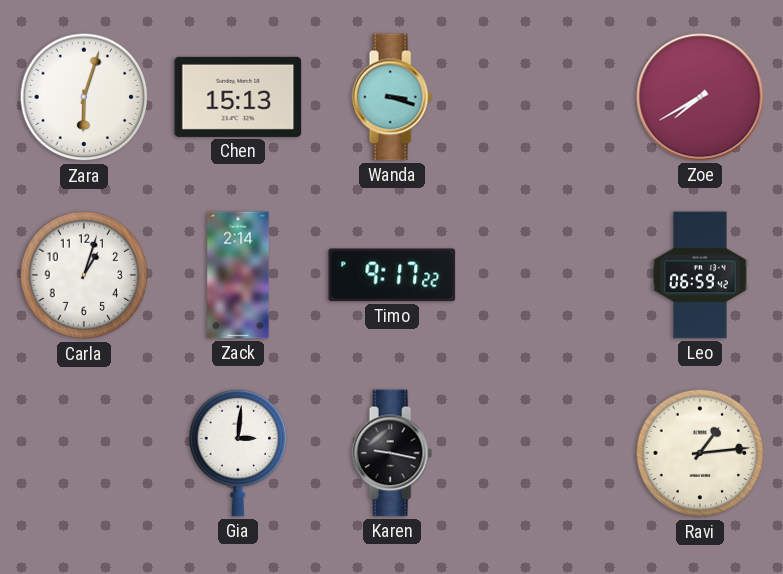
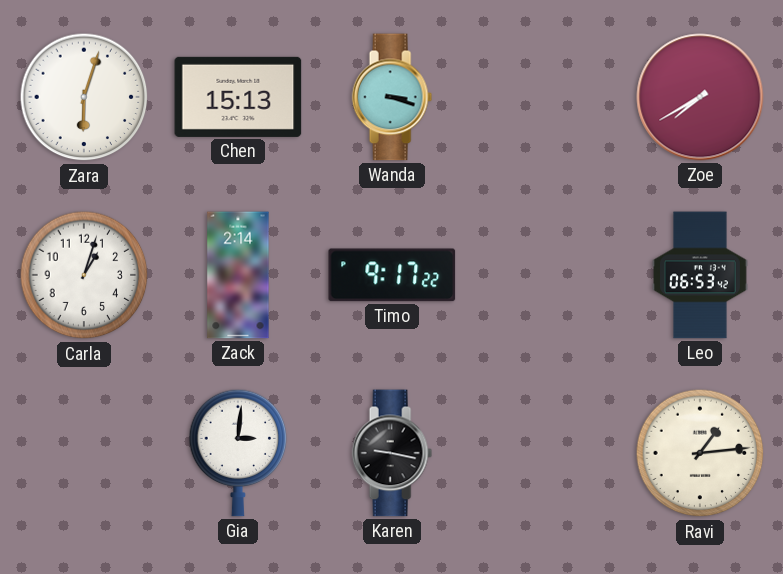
Leo: 06:59 -> 06:53
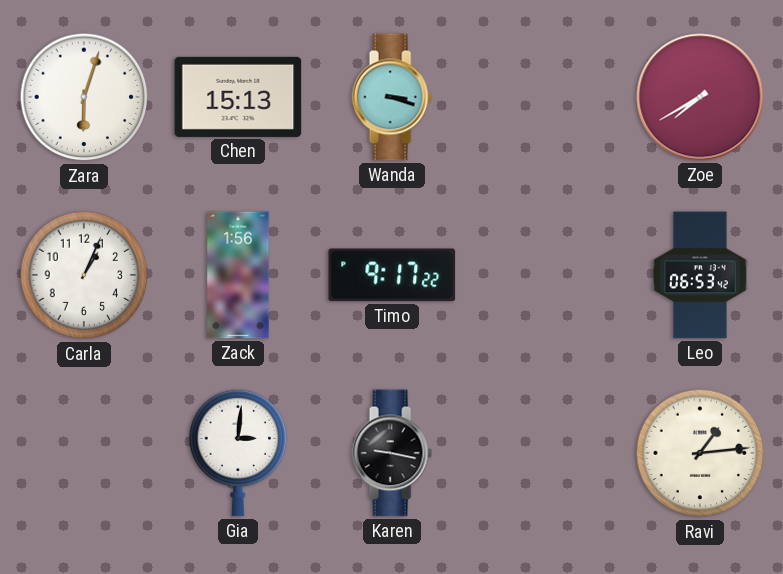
Carla: 1:03 -> 1:04
Zack: 2:14 -> 1:56
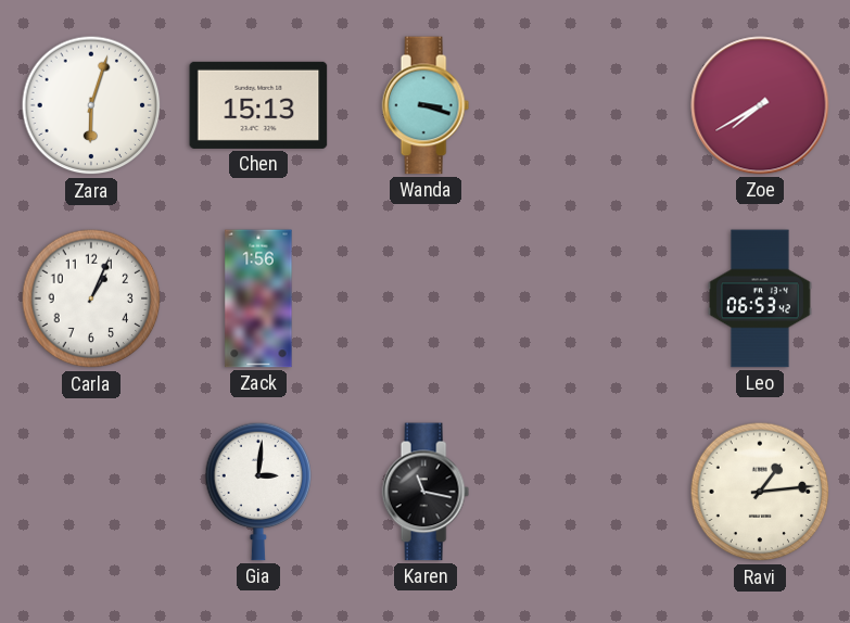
Timo: 9:17 -> none
Karen: 9:17 -> 11:17
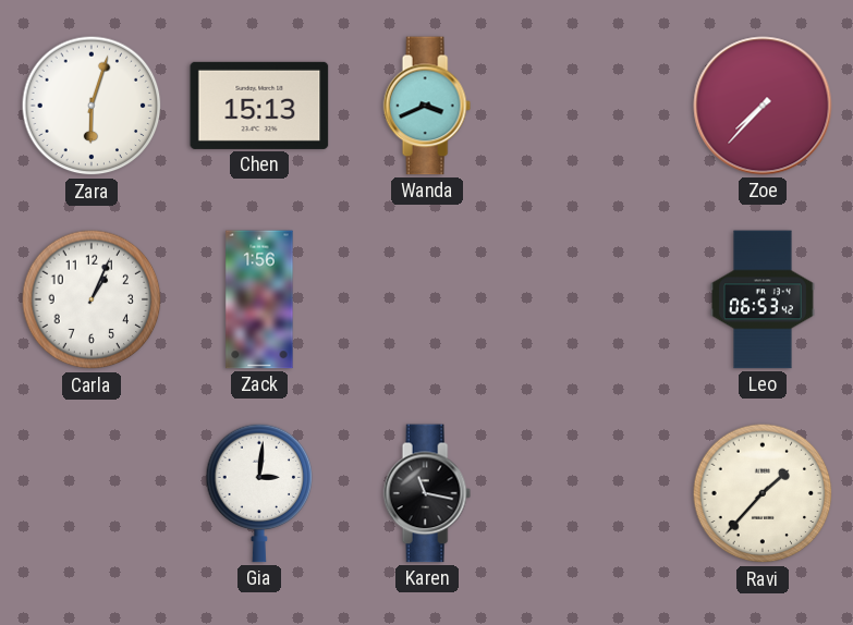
Wanda: 3:18 -> 3:41
Zoe: 7:40 -> 7:37
Ravi: 1:14 -> 1:37
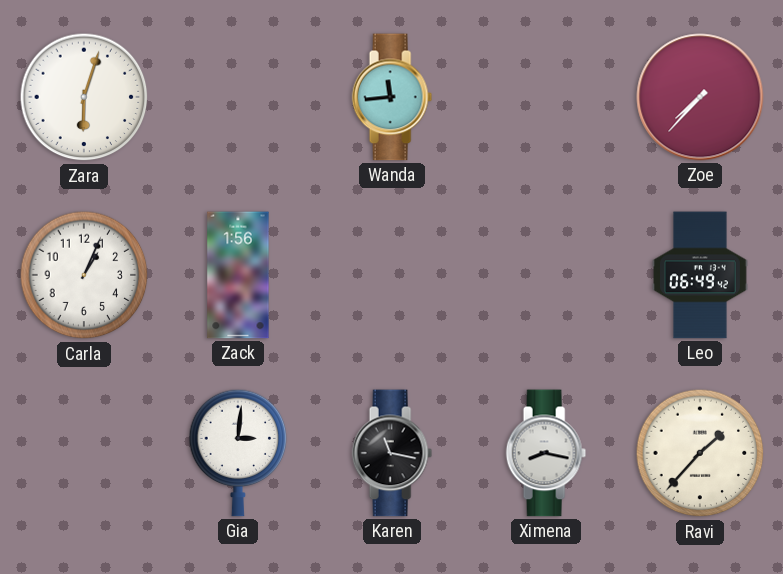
Chen: 15:13 -> none
Wanda: 3:41 -> 11:44
Leo: 06:53 -> 06:49
Ximena: none -> 8:17
